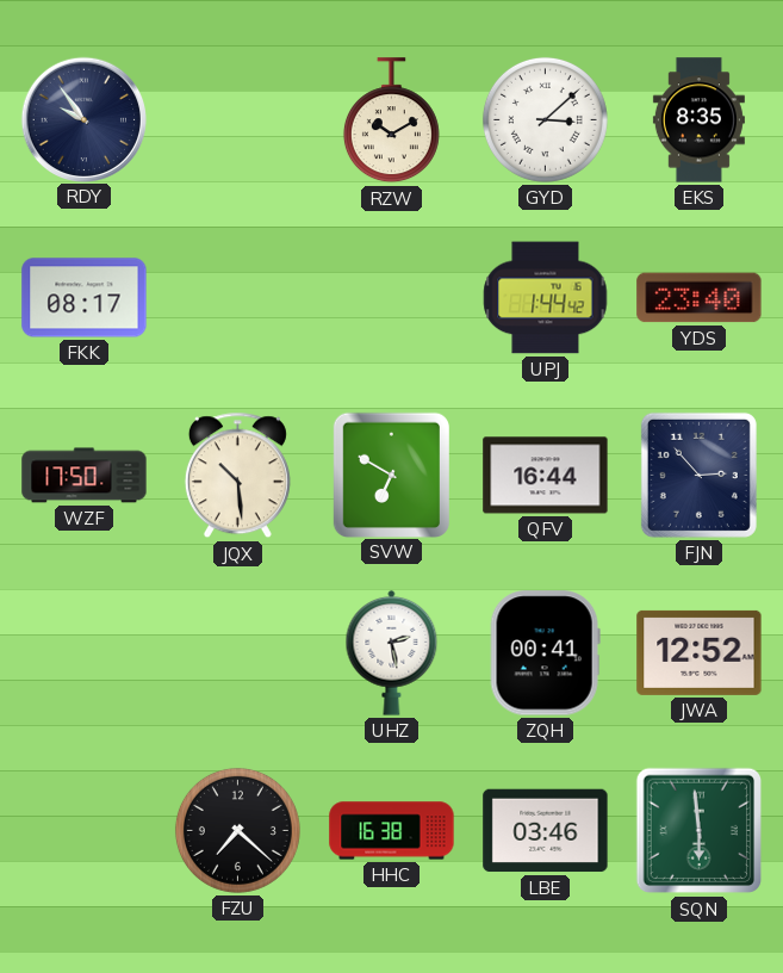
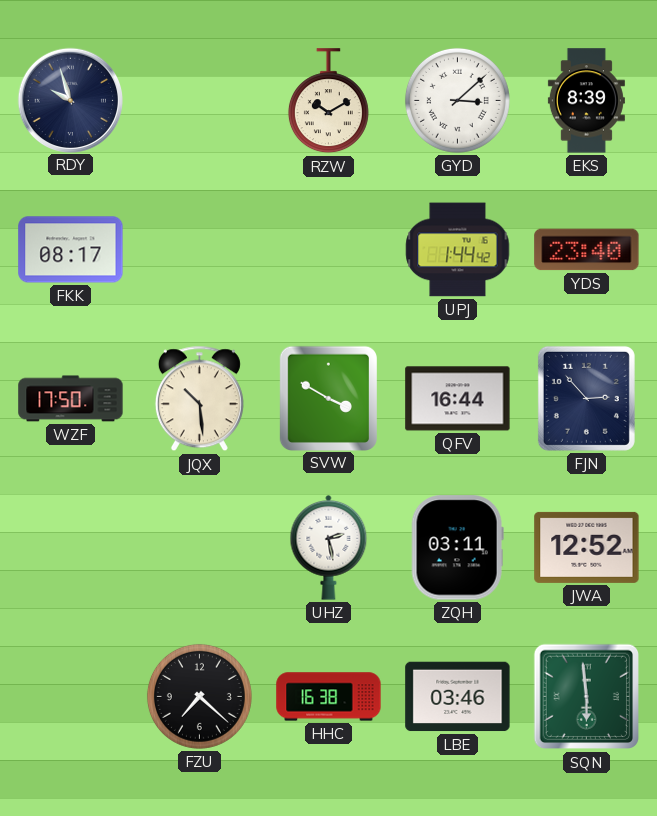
RDY: 9:54 -> 9:57
EKS: 8:35 -> 8:39
SVW: 6:50 -> 3:50
ZQH: 00:41 -> 03:11
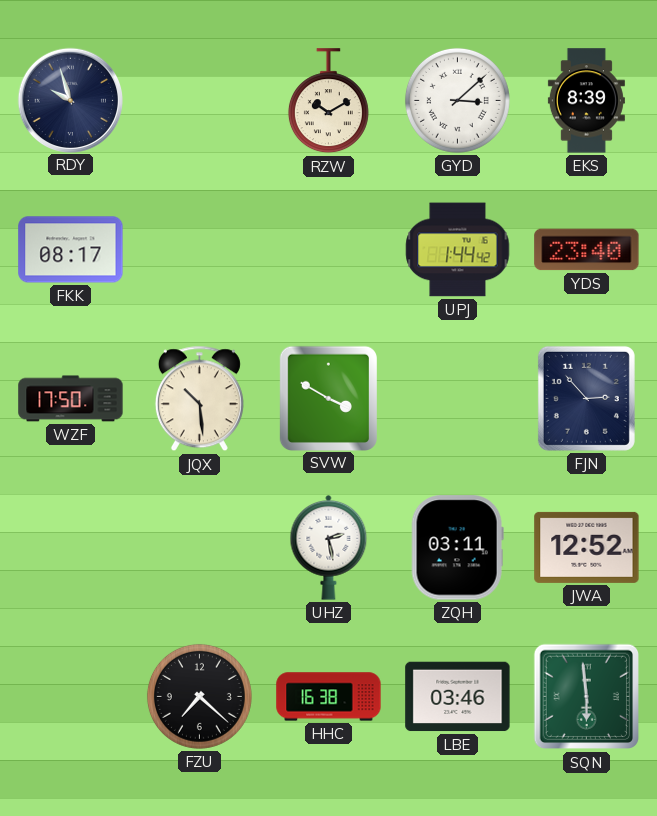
QFV: 16:44 -> none
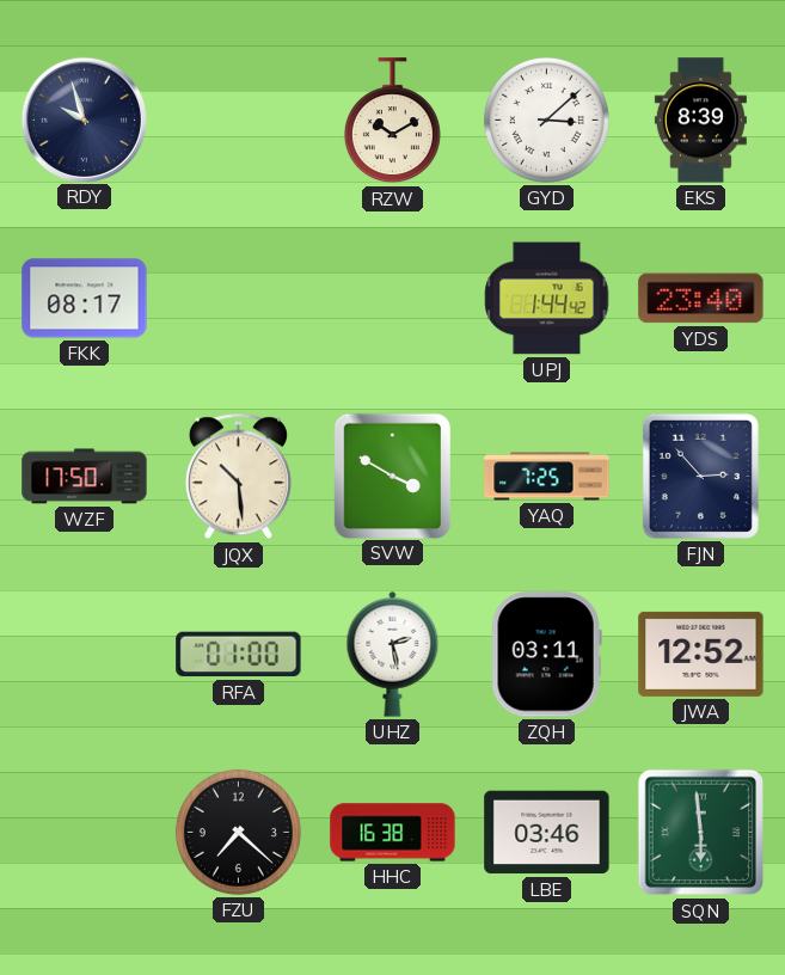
YAQ: none -> 7:25
RFA: none -> 01:00
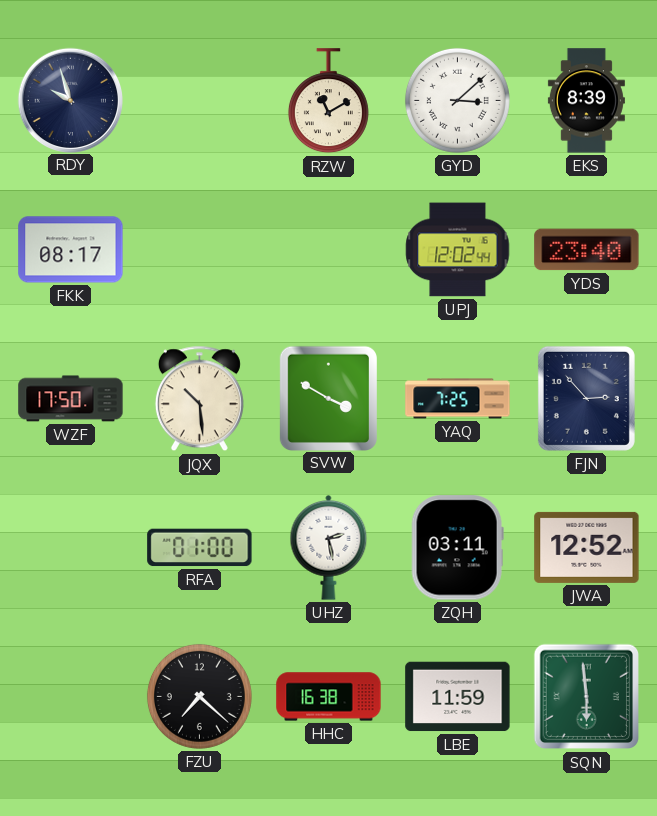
RZW: 10:10 -> 11:10
UPJ: 1:44 -> 12:02
LBE: 03:46 -> 11:59
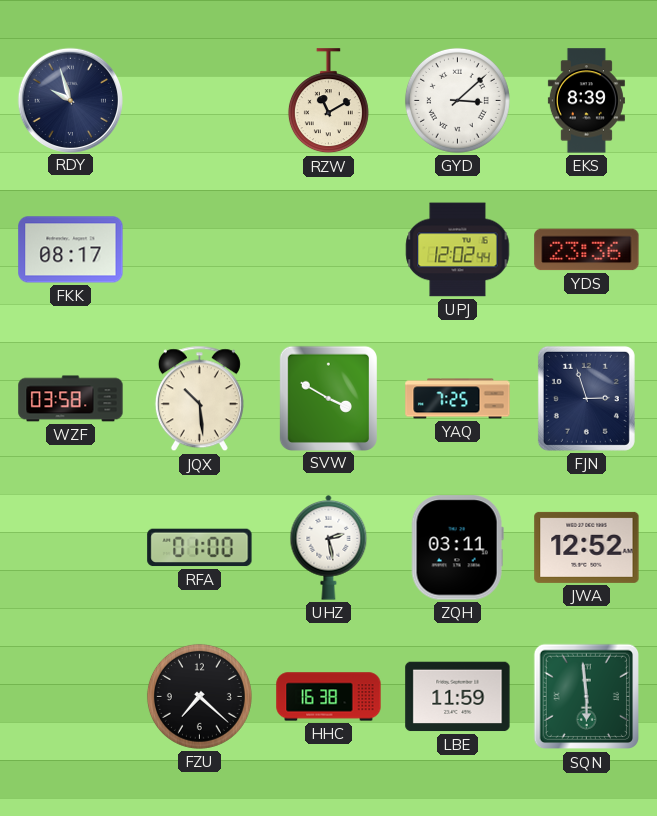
YDS: 23:40 -> 23:36
WZF: 17:50 -> 03:58
FJN: 2:53 -> 2:57
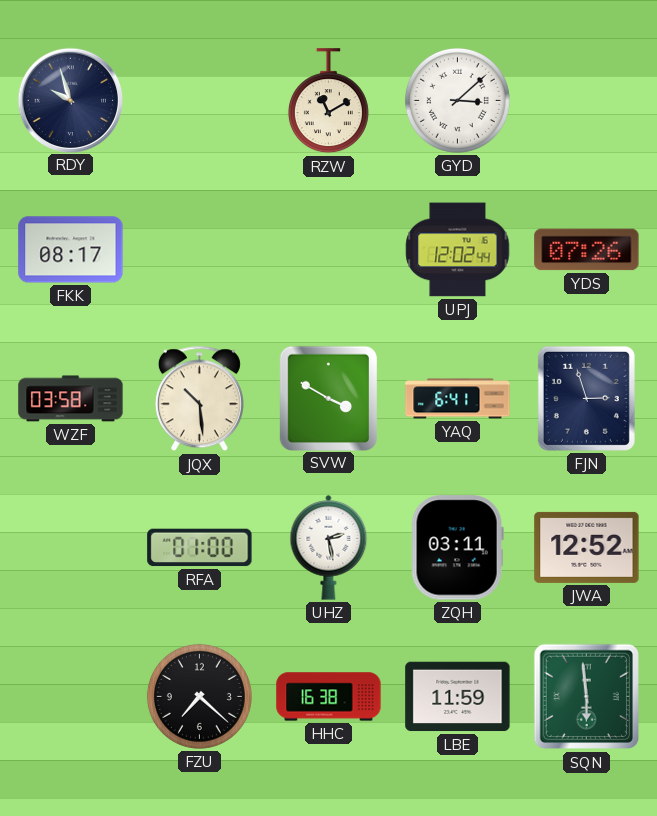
EKS: 8:39 -> none
YDS: 23:36 -> 07:26
YAQ: 7:25 -> 6:41
